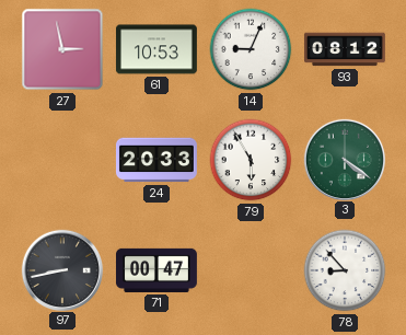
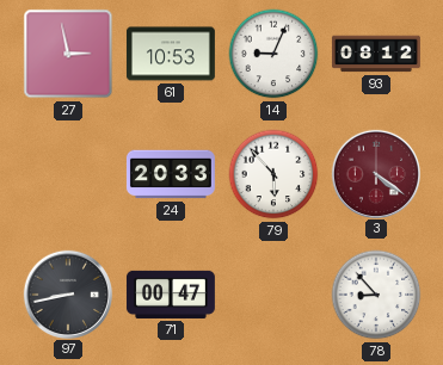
79: 5:55 -> 5:53
3 dial: green -> burgundy
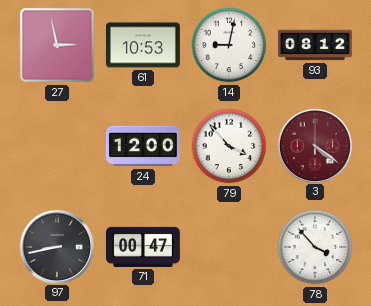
14: 9:04 -> 9:02
24: 20:33 -> 12:00
79: 5:53 -> 3:53
78: 8:53 -> 3:53
